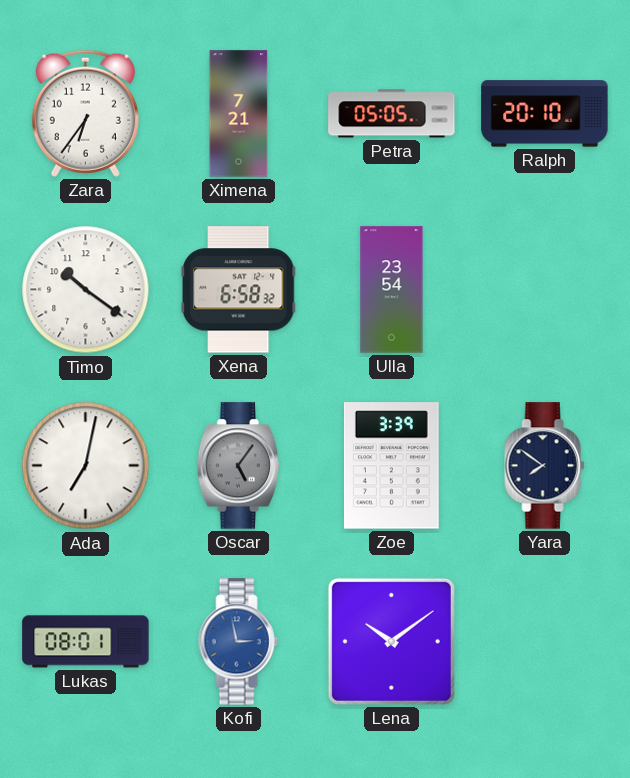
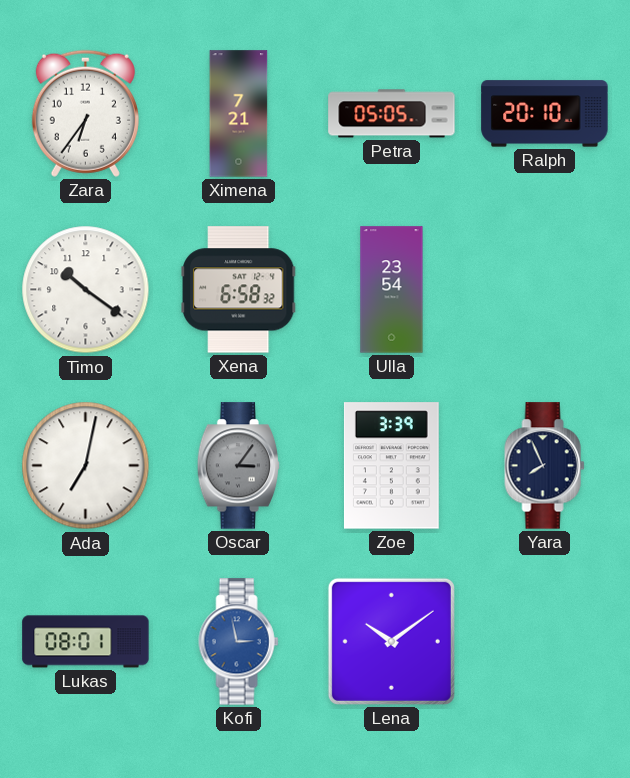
Oscar: 5:06 -> 3:06
Yara: 7:51 -> 7:56
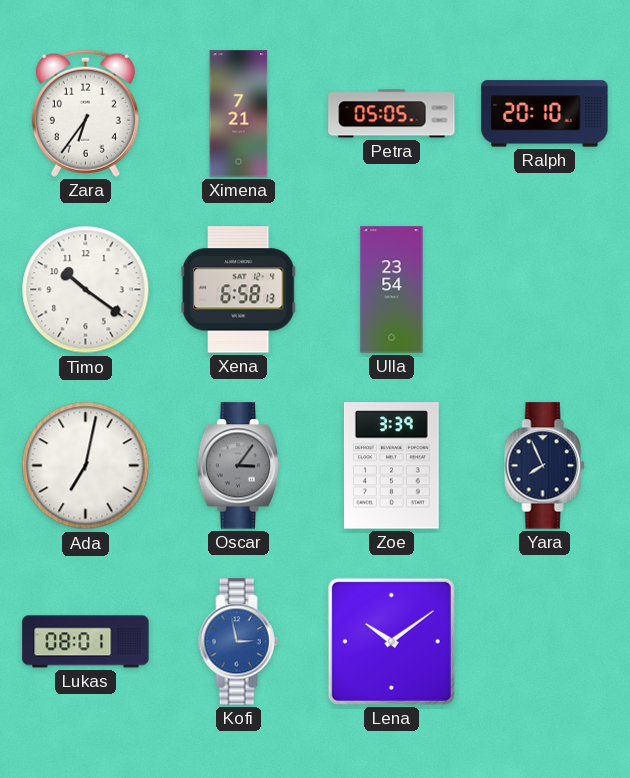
Xena: 6:58:32 -> 6:58:13
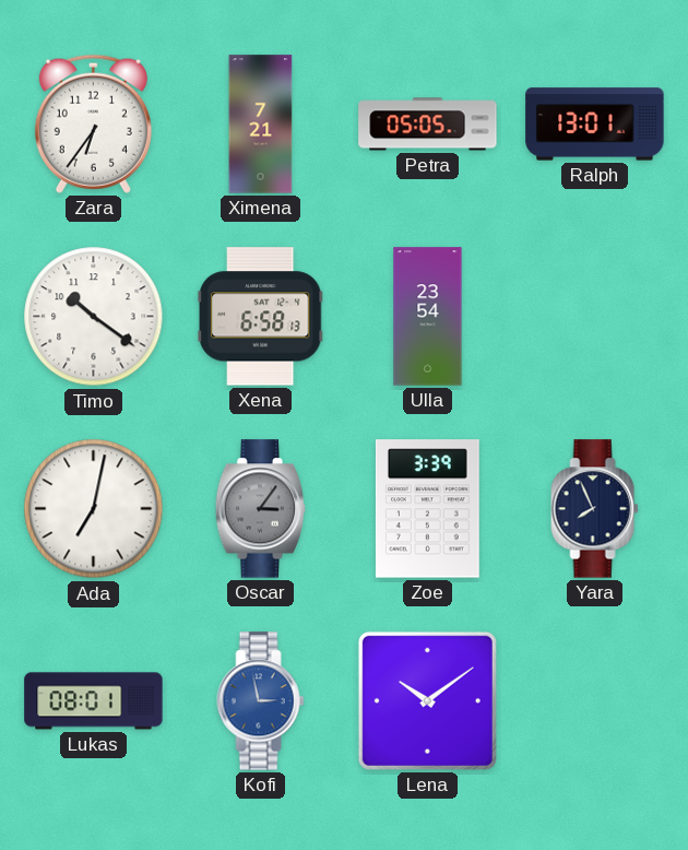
Ralph: 20:10 -> 13:01
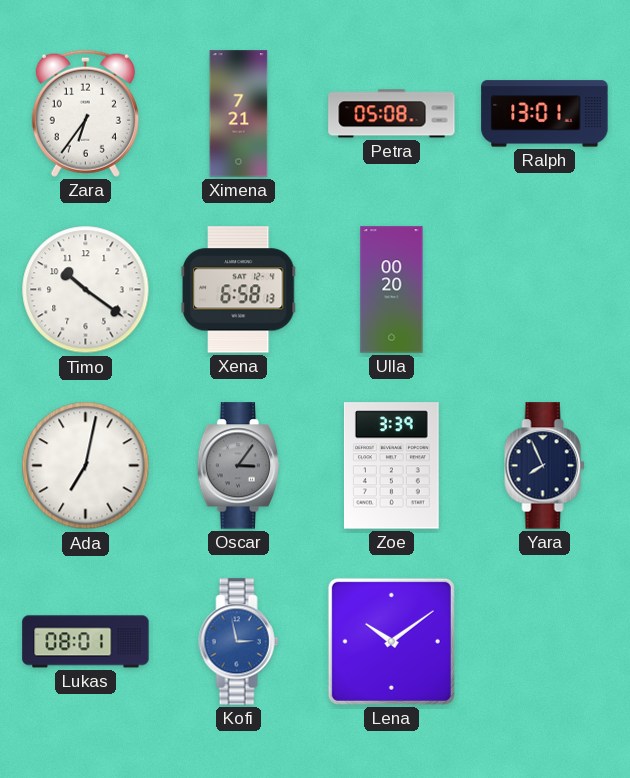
Petra: 05:05 -> 05:08
Ulla: 23:54 -> 00:20
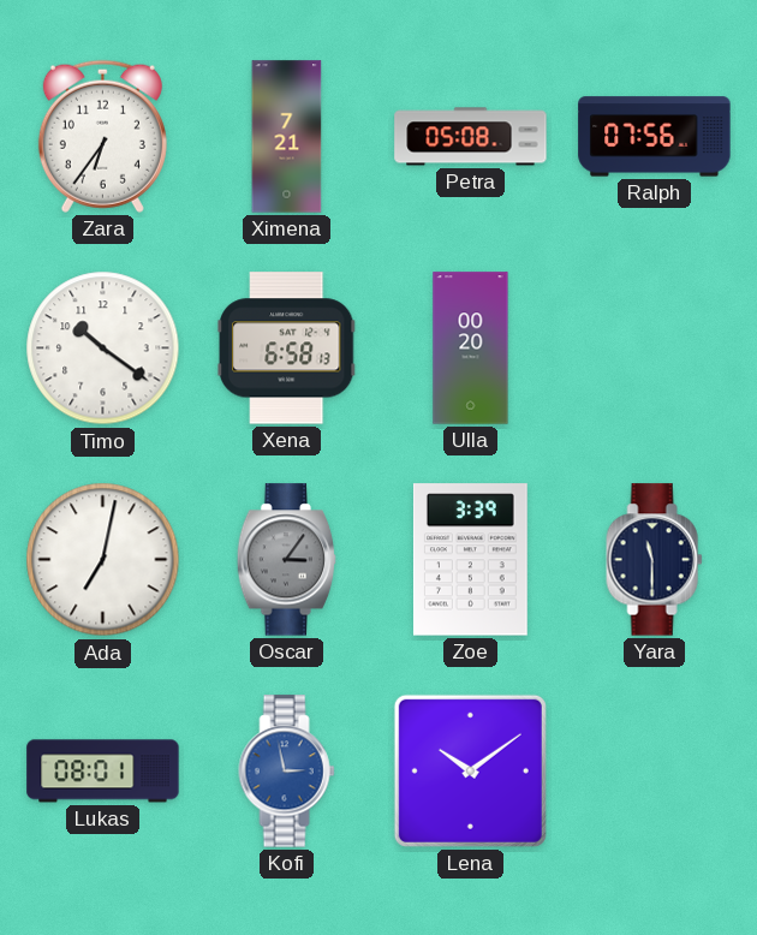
Ralph: 13:01 -> 07:56
Yara: 7:56 -> 11:30
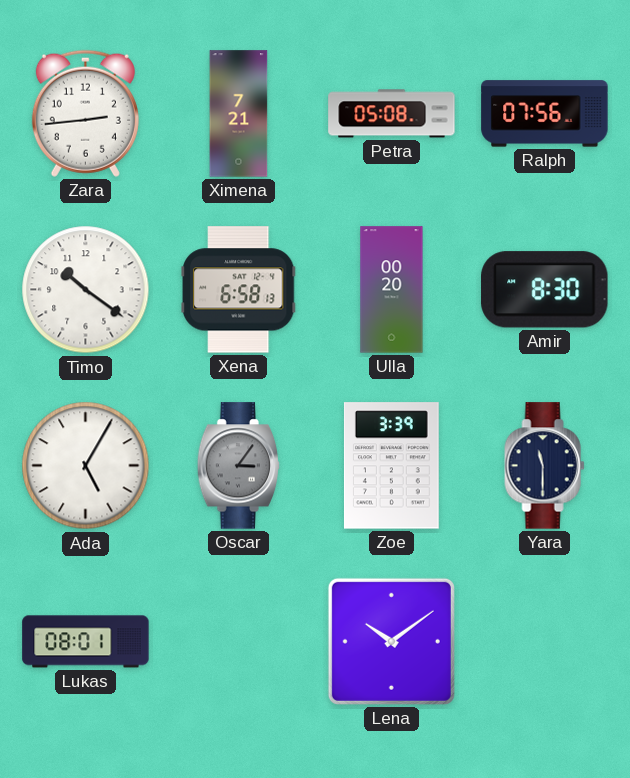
Zara: 6:36 -> 2:44
Amir: none -> 8:30
Ada: 7:02 -> 5:05
Kofi: 2:58 -> none
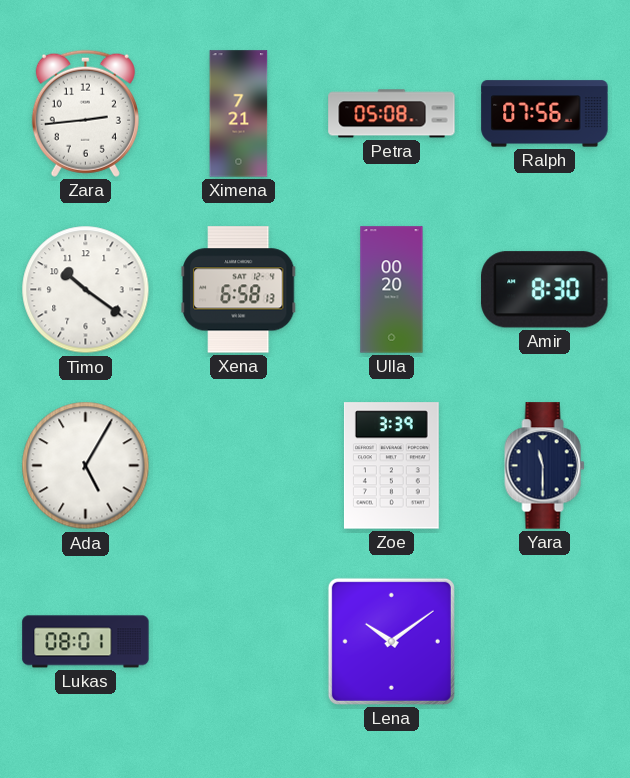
Oscar: 3:06 -> none
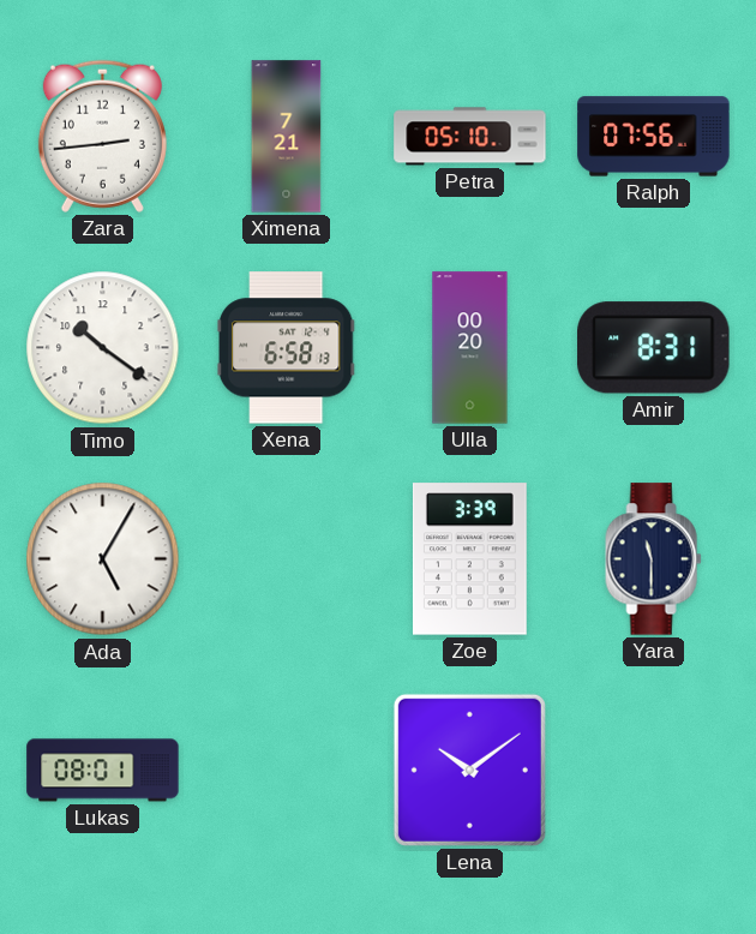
Petra: 05:08 -> 05:10
Amir: 8:30 -> 8:31
